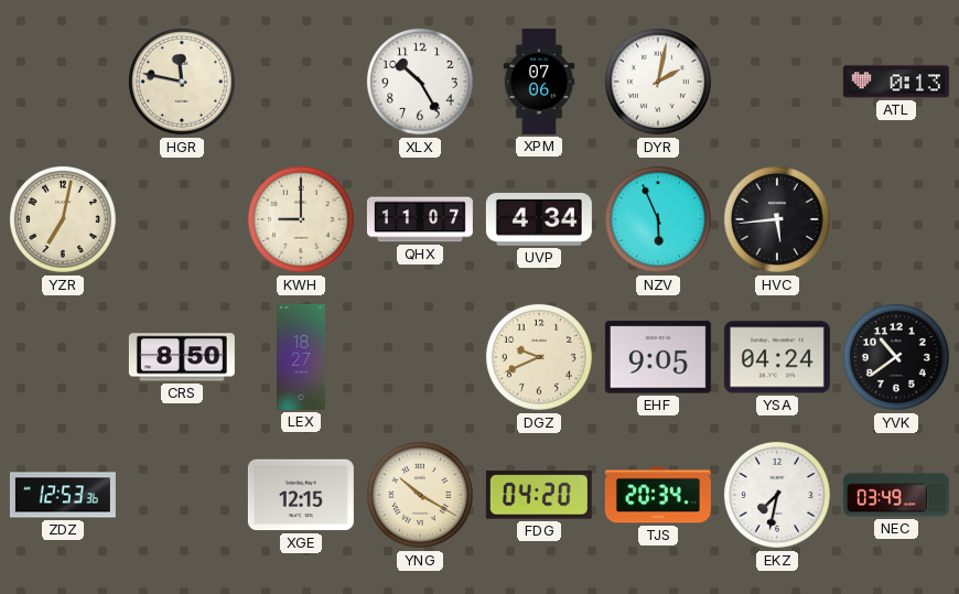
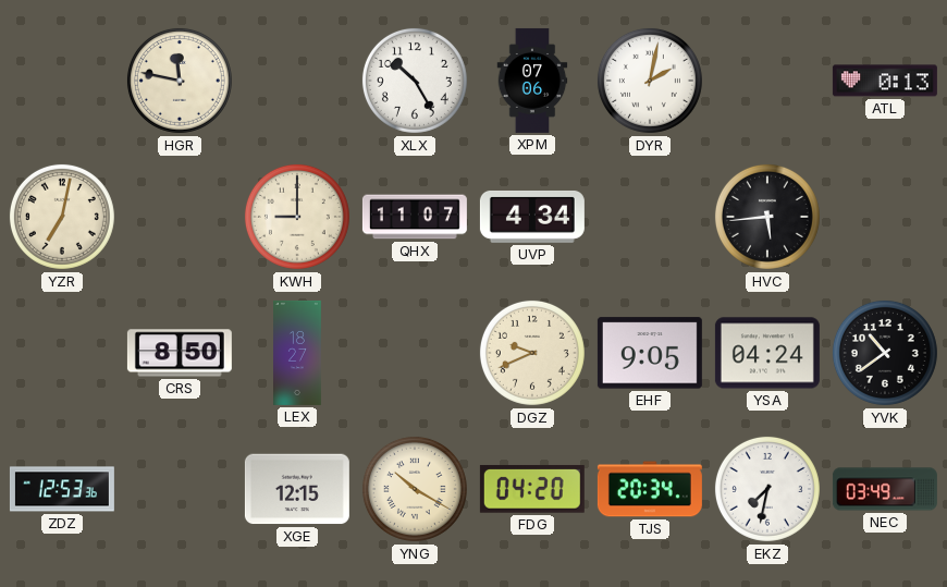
NZV: 5:56 -> none
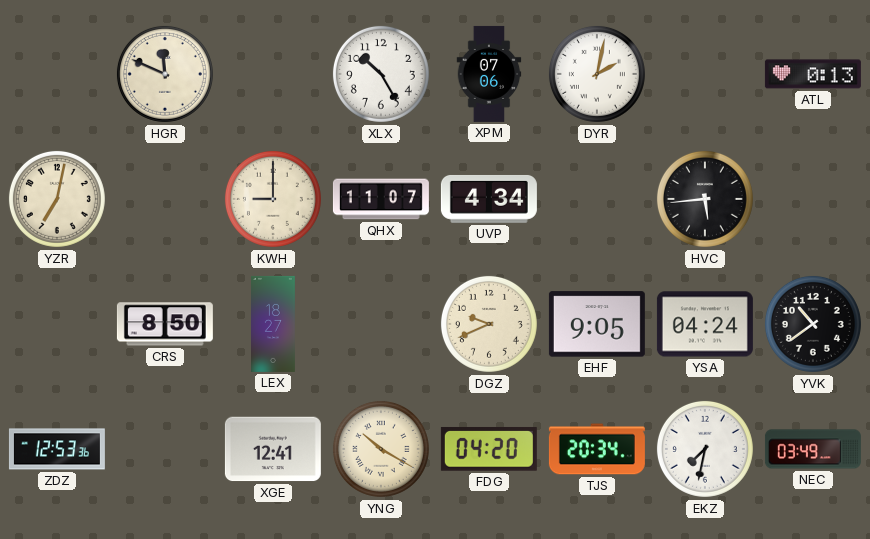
HGR: 11:47 -> 11:49
XGE: 12:15 -> 12:41
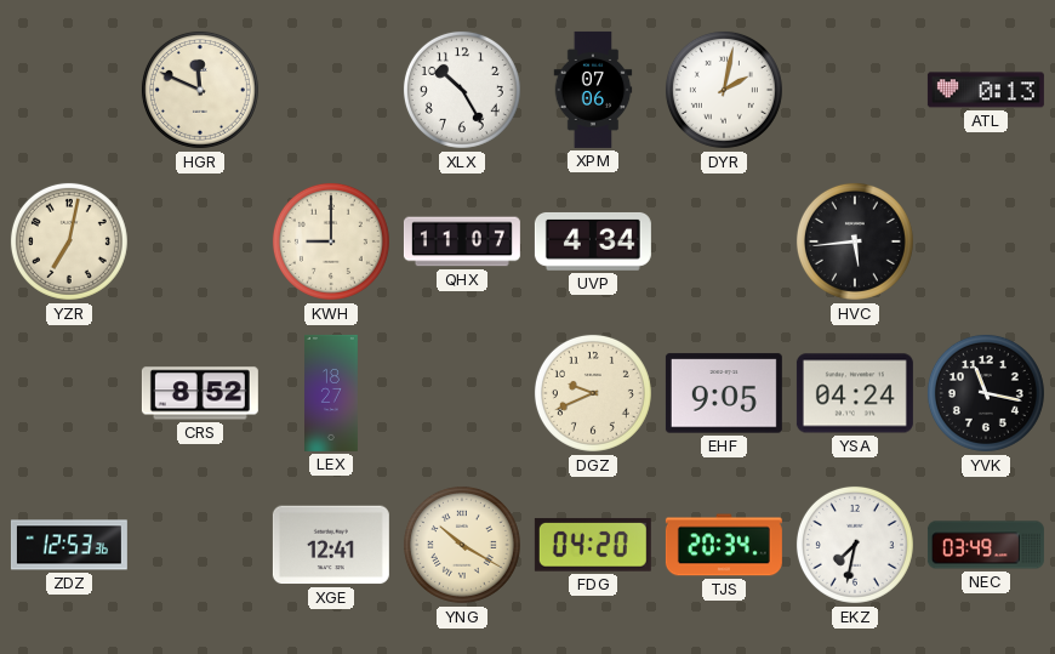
CRS: 8:50 -> 8:52
YVK: 10:39 -> 11:17
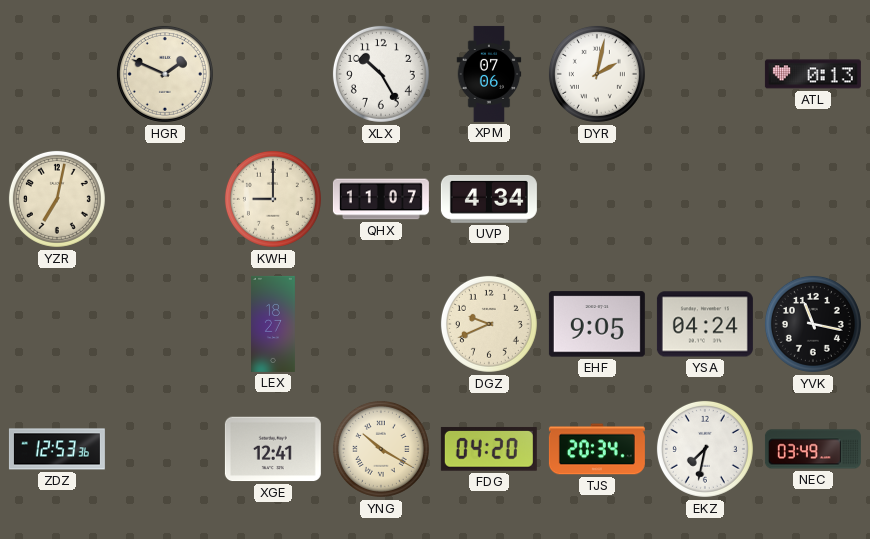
HGR: 11:49 -> 1:49
HVC: 5:44 -> none
CRS: 8:52 -> none
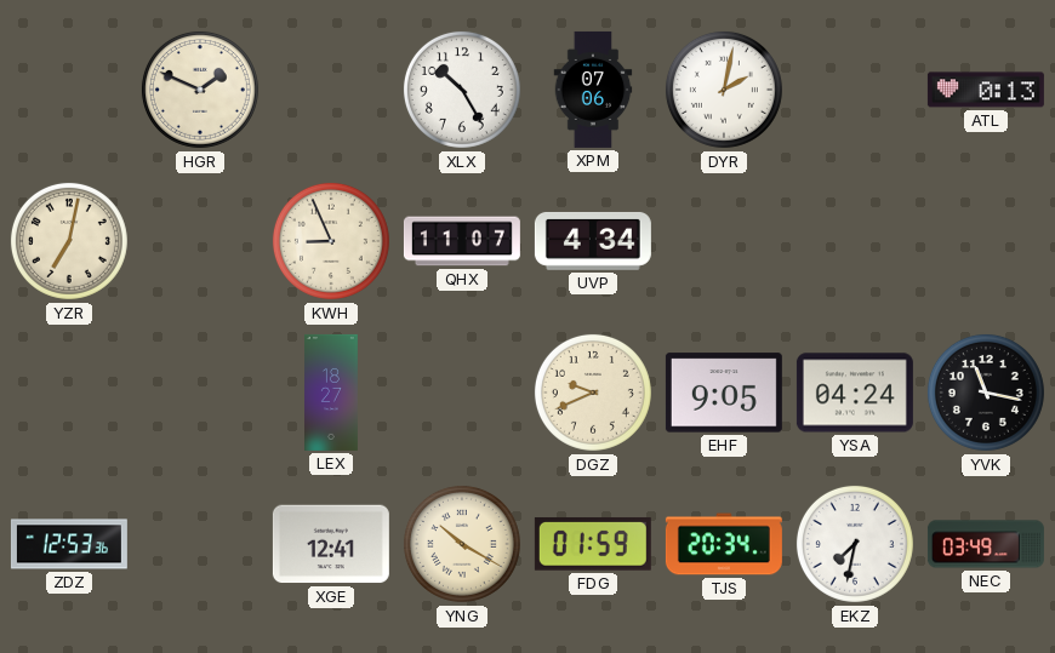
KWH: 9:00 -> 8:56
FDG: 04:20 -> 01:59
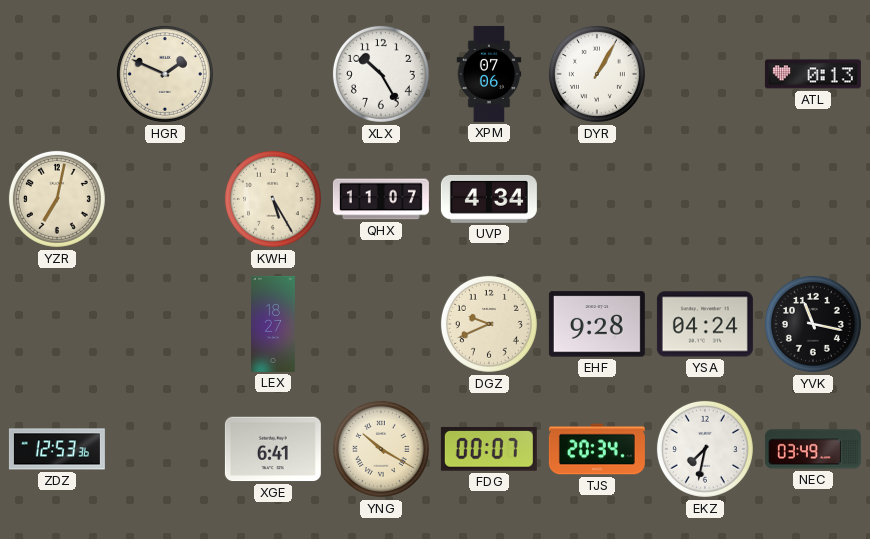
DYR: 2:02 -> 1:05
KWH: 8:56 -> 5:25
EHF: 9:05 -> 9:28
XGE: 12:41 -> 6:41
FDG: 01:59 -> 00:07
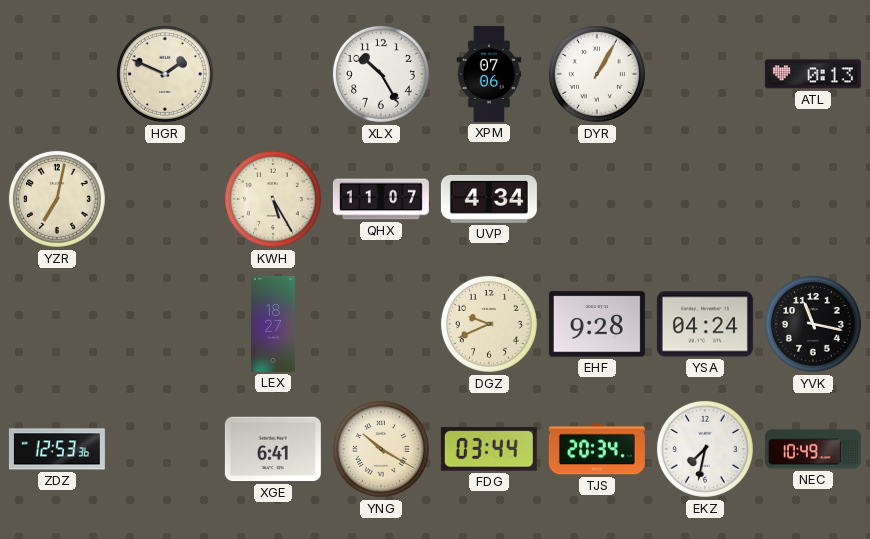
FDG: 00:07 -> 03:44
NEC: 03:49 -> 10:49
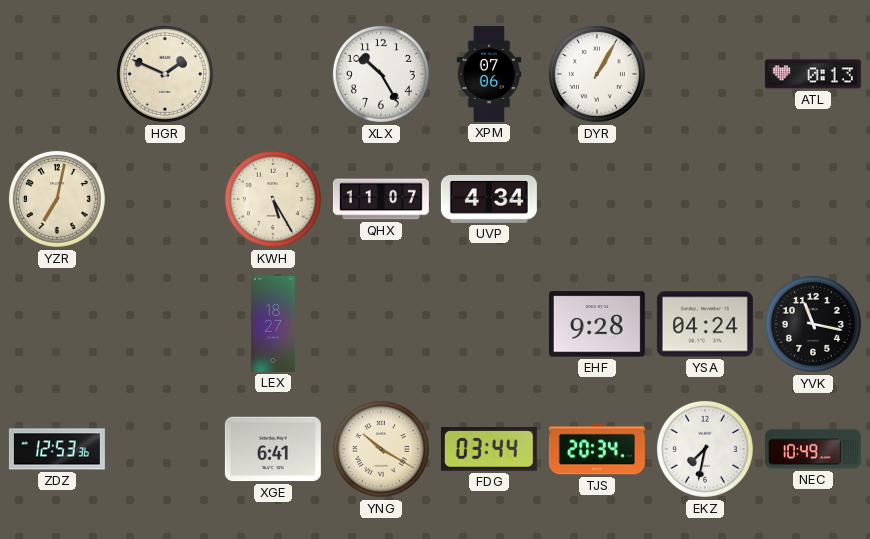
DGZ: 9:41 -> none
